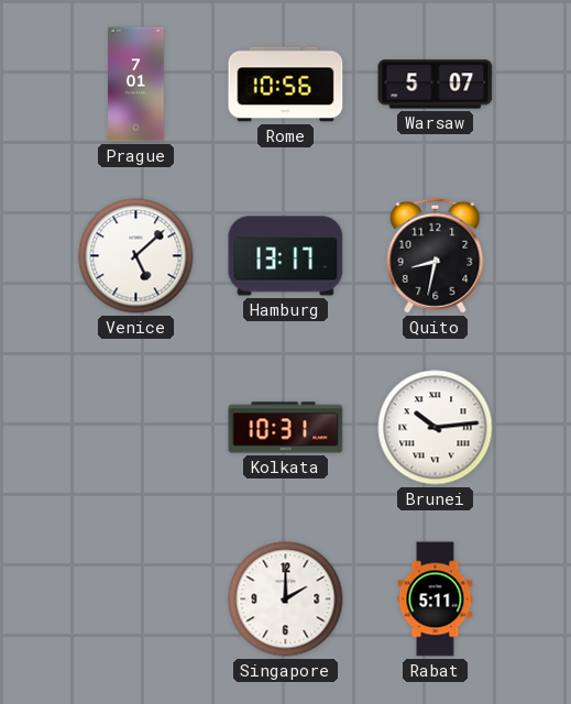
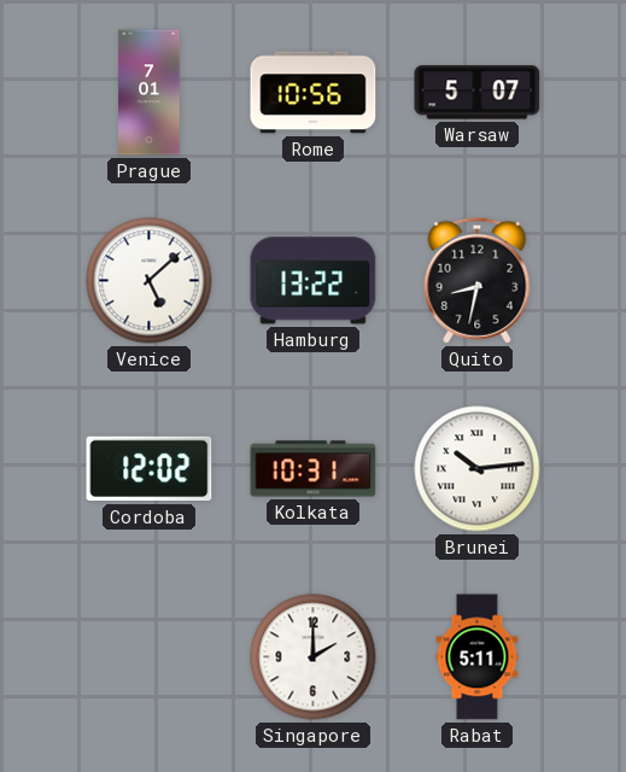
Hamburg: 13:17 -> 13:22
Cordoba: none -> 12:02
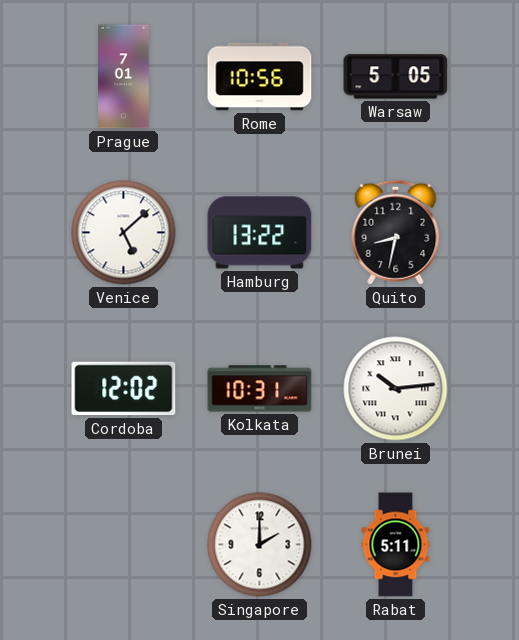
Warsaw: 5:07 -> 5:05
